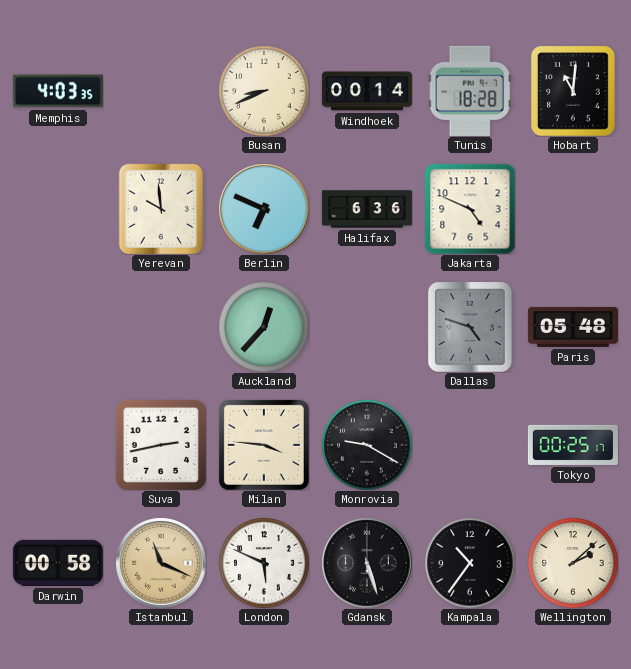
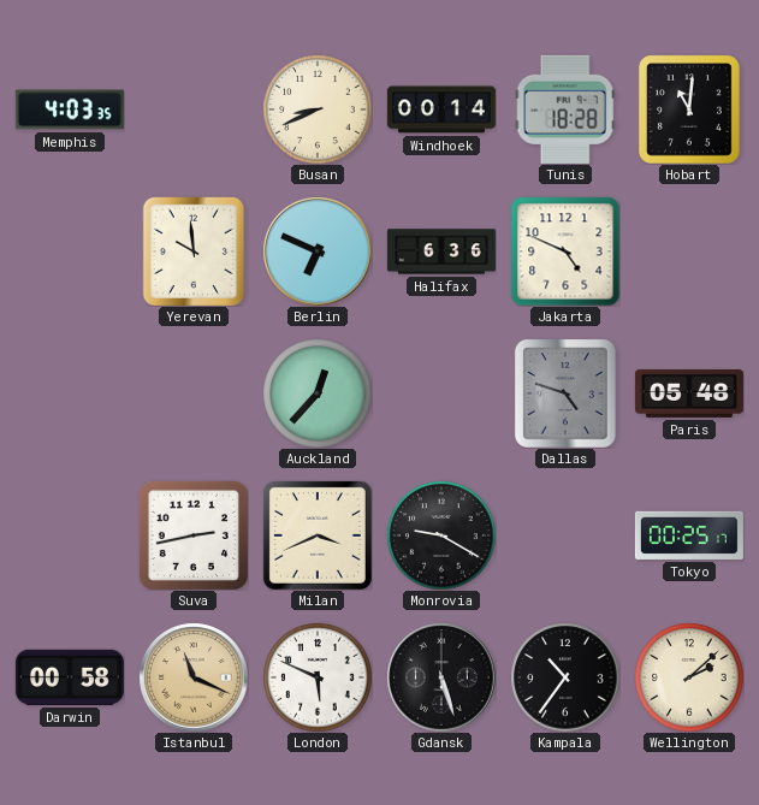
Milan: 3:46 -> 3:41
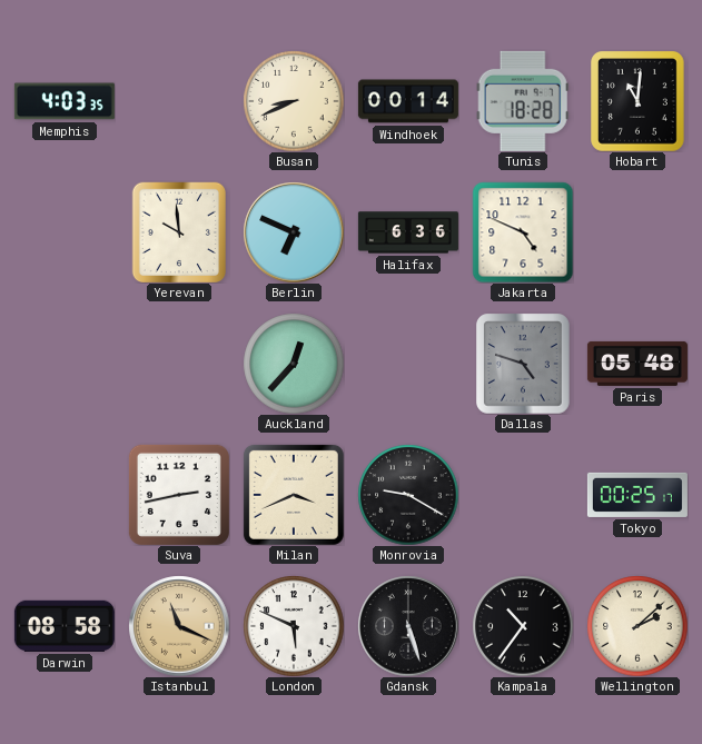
Darwin: 00:58 -> 08:58
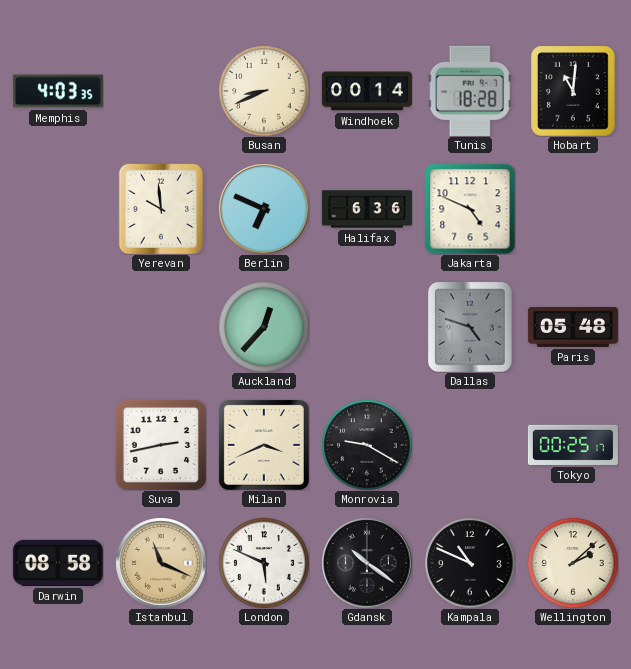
Gdansk: 5:27 -> 10:21
Kampala: 10:36 -> 10:49
